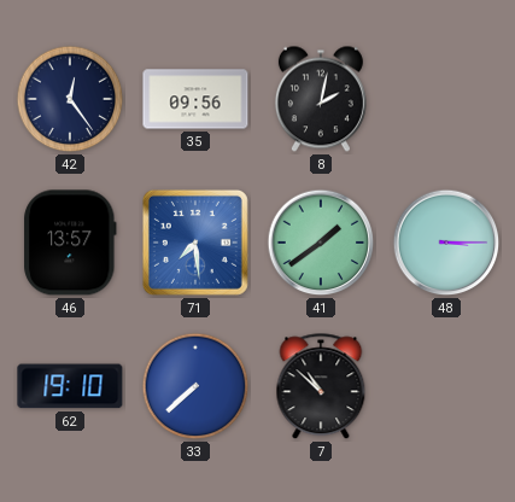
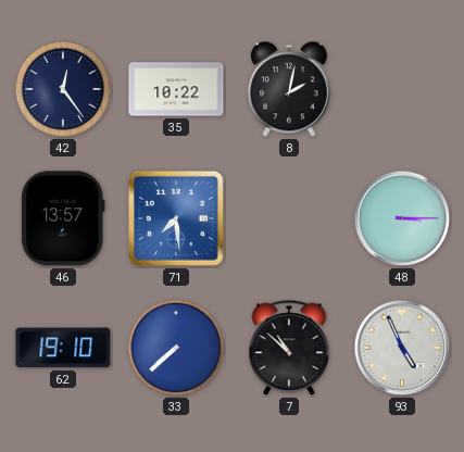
35: 09:56 -> 10:22
41: 1:39 -> none
93: none -> 4:56
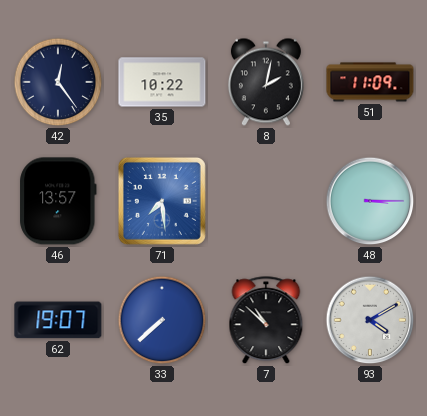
51: none -> 11:09
62: 19:10 -> 19:07
93: 4:56 -> 4:10
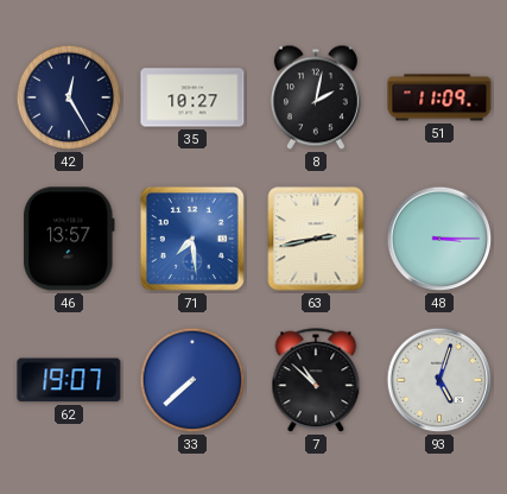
42: 12:24 -> 12:25
35: 10:22 -> 10:27
63: none -> 2:43
93: 4:10 -> 5:03
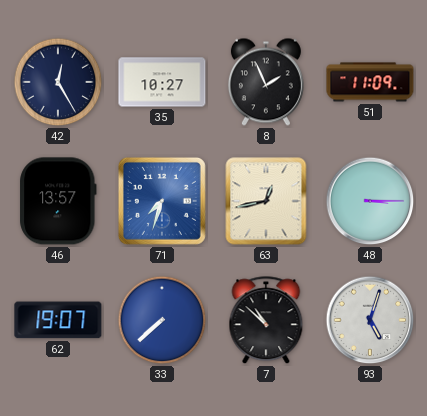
8: 2:02 -> 1:56
71: 7:29 -> 7:33
63: 2:43 -> 12:43
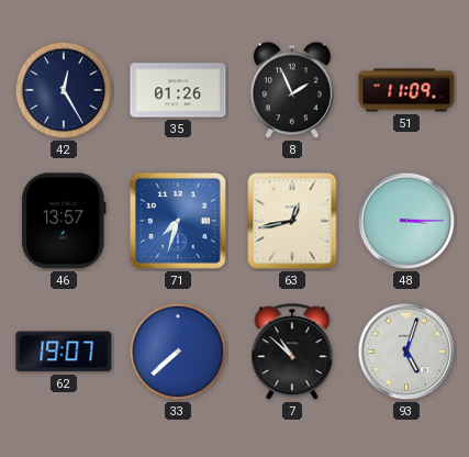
35: 10:27 -> 01:26
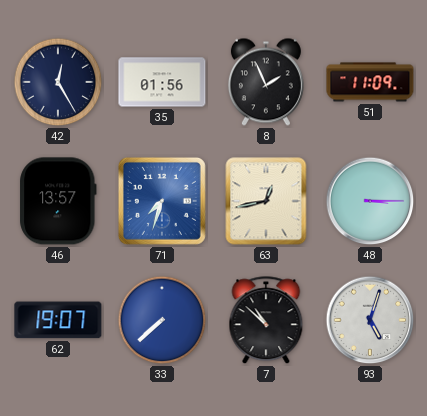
35: 01:26 -> 01:56
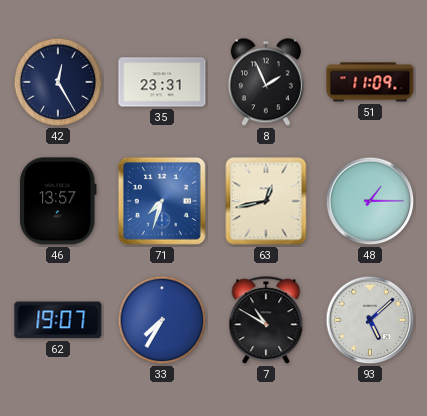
35: 01:56 -> 23:31
48: 3:15 -> 1:15
33: 7:38 -> 7:35
7: 10:52 -> 10:50
93: 5:03 -> 5:08
